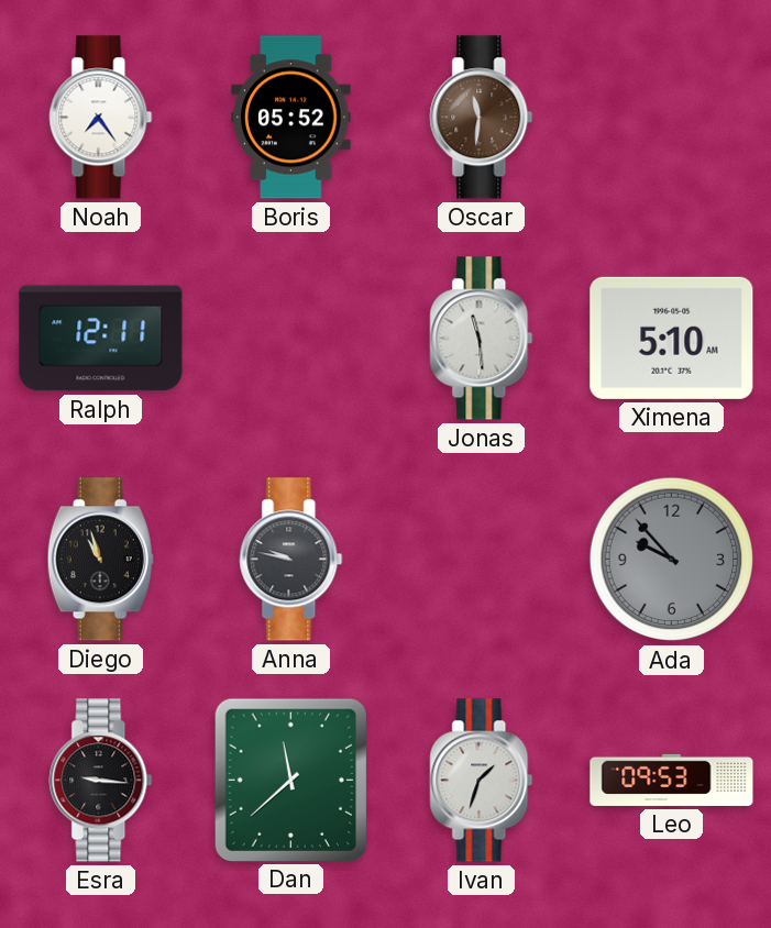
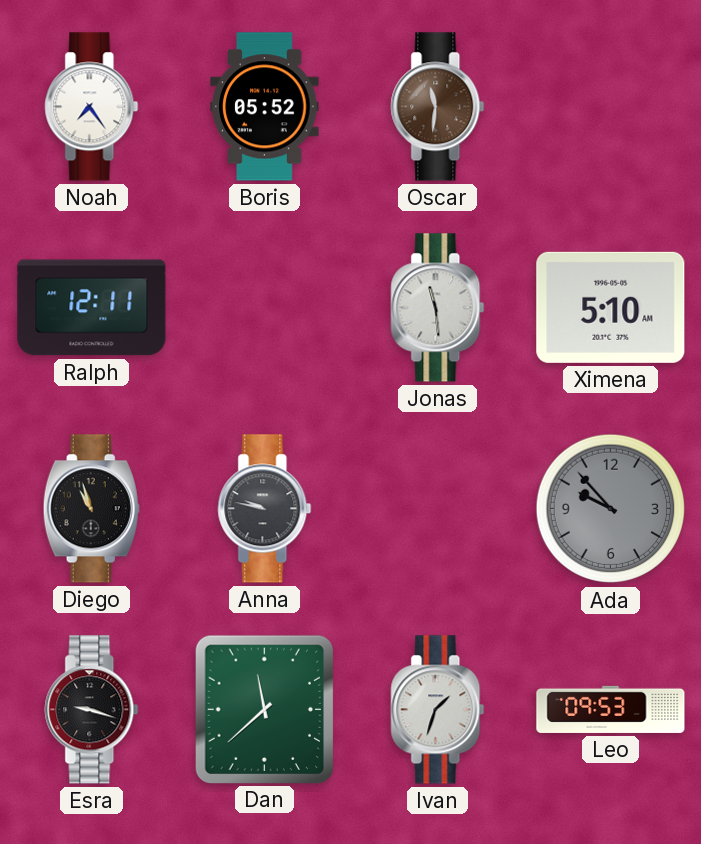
Esra: 9:16 -> 9:18
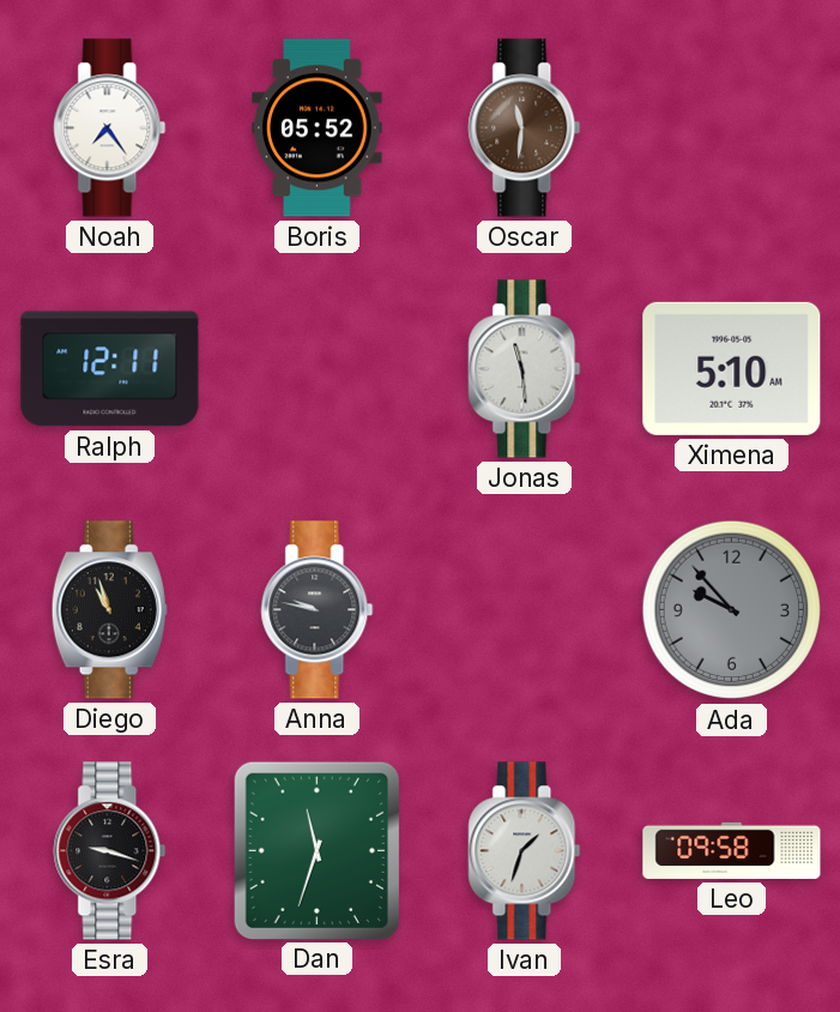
Dan: 11:38 -> 11:33
Leo: 09:53 -> 09:58
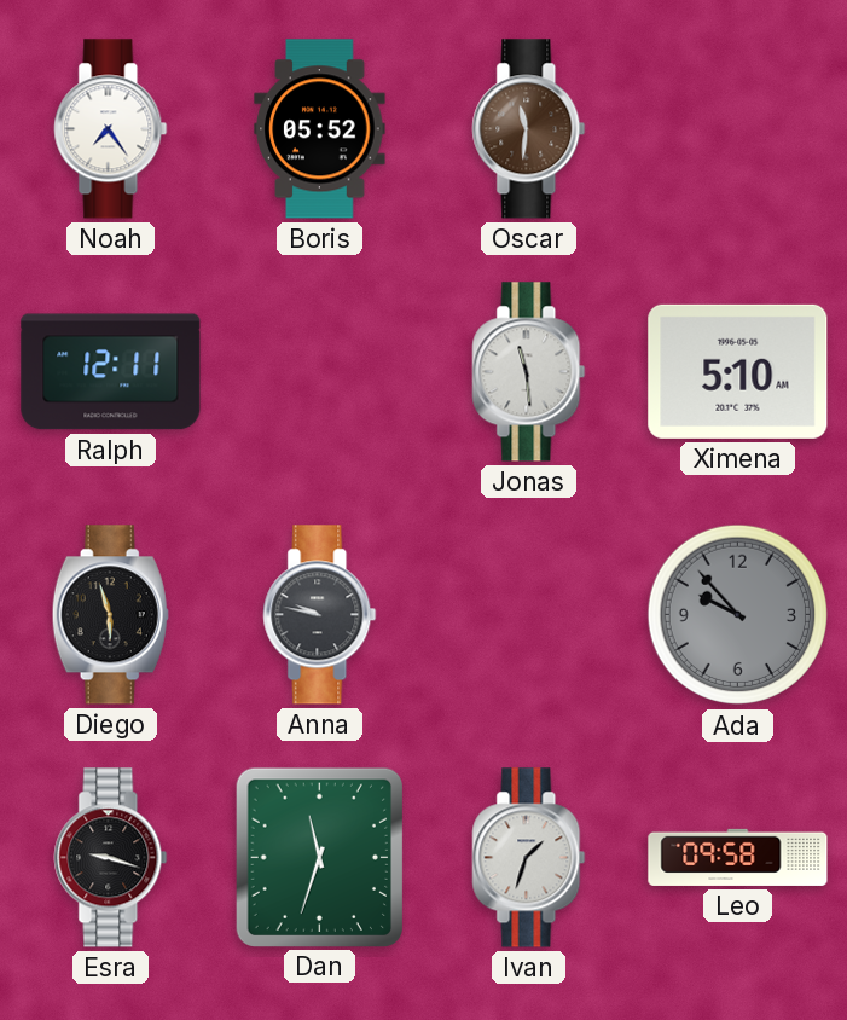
Diego: 10:57 -> 5:57
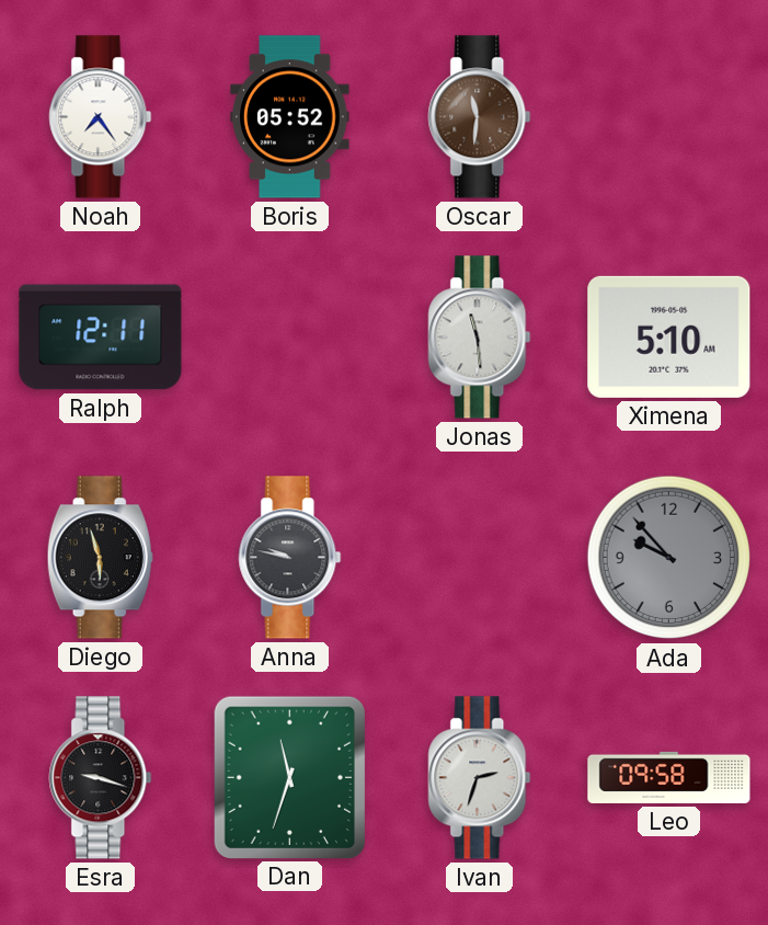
Ivan: 1:33 -> 2:33
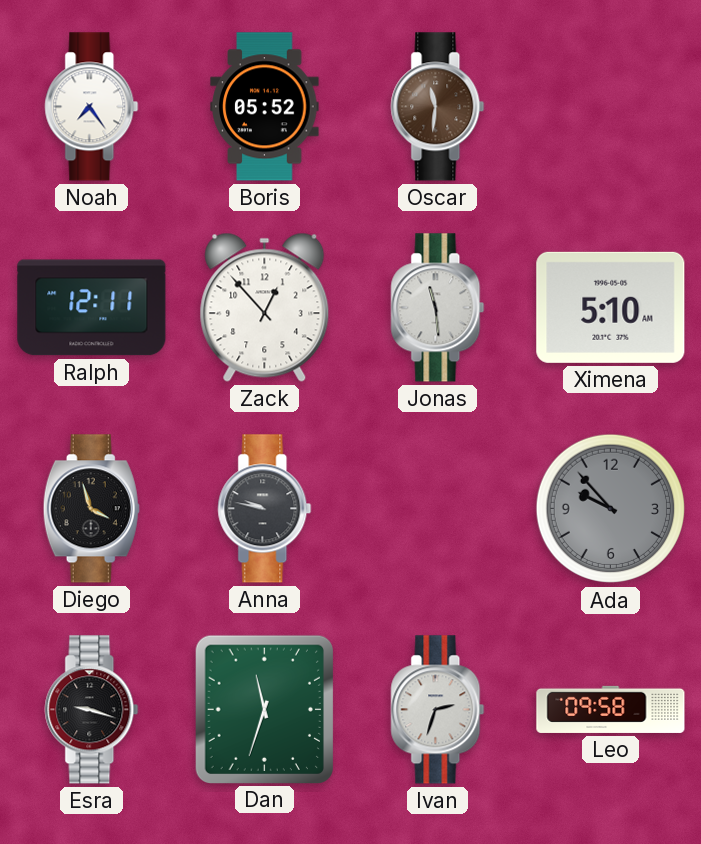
Zack: none -> 12:53
Diego: 5:57 -> 3:57
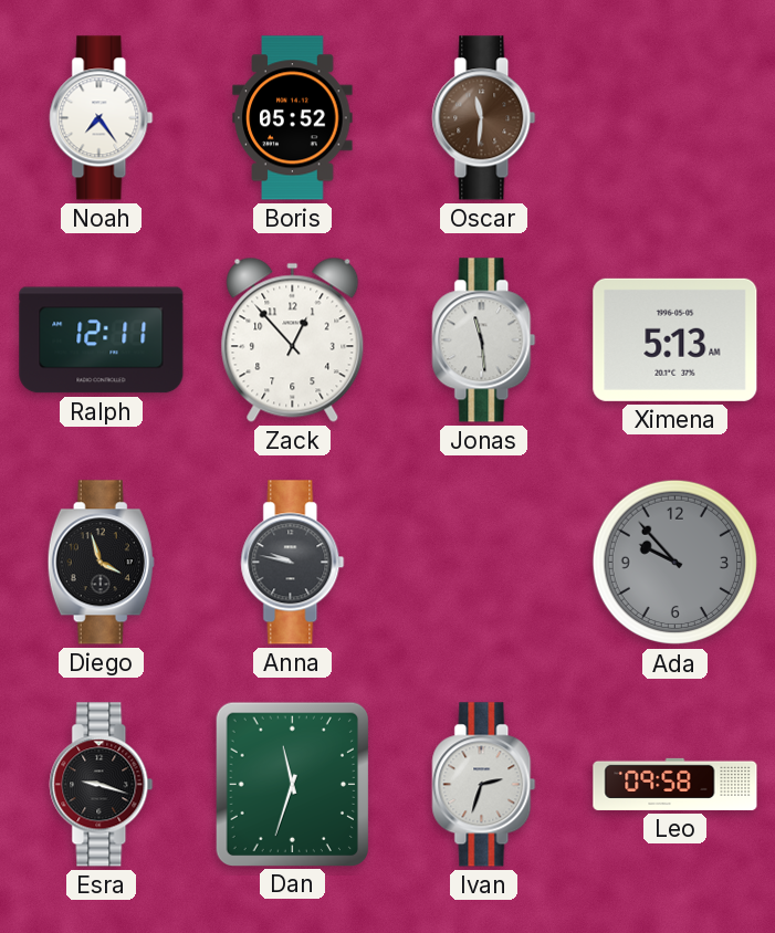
Ximena: 5:10 -> 5:13
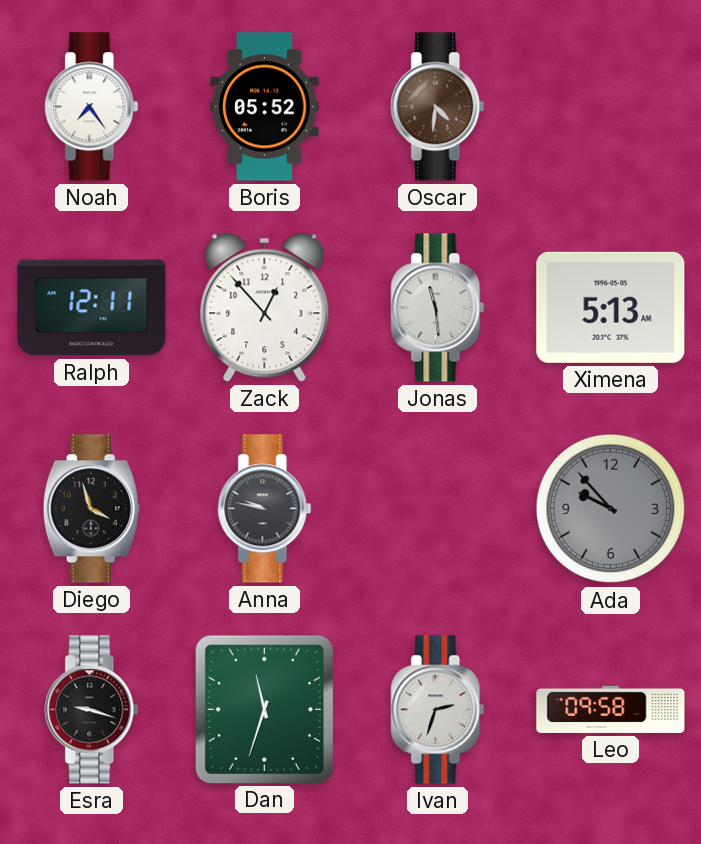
Oscar: 11:31 -> 4:31
